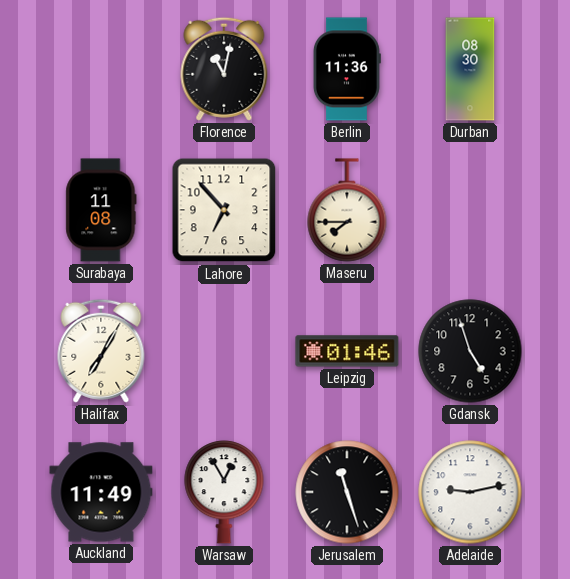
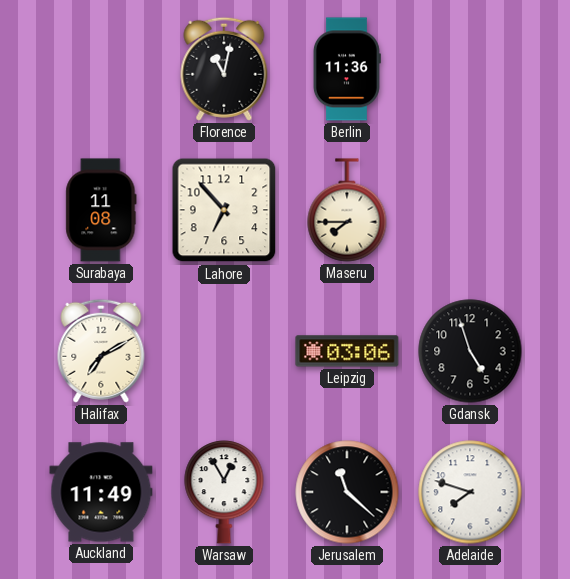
Durban: 08:30 -> none
Halifax: 7:05 -> 7:10
Leipzig: 01:46 -> 03:06
Jerusalem: 11:27 -> 11:22
Adelaide: 9:13 -> 7:48
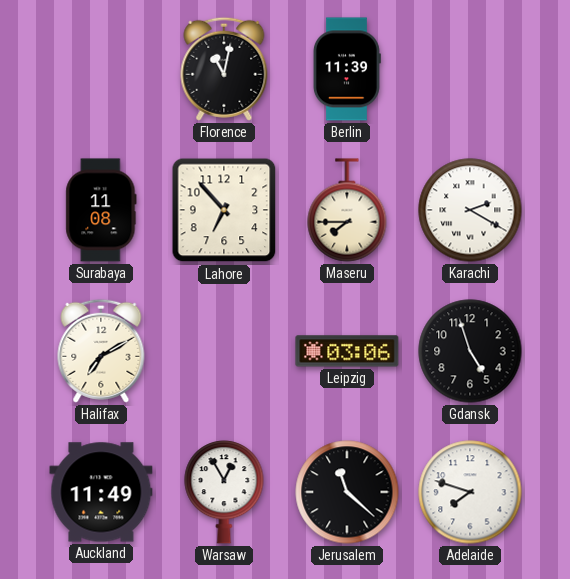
Berlin: 11:36 -> 11:39
Karachi: none -> 2:20
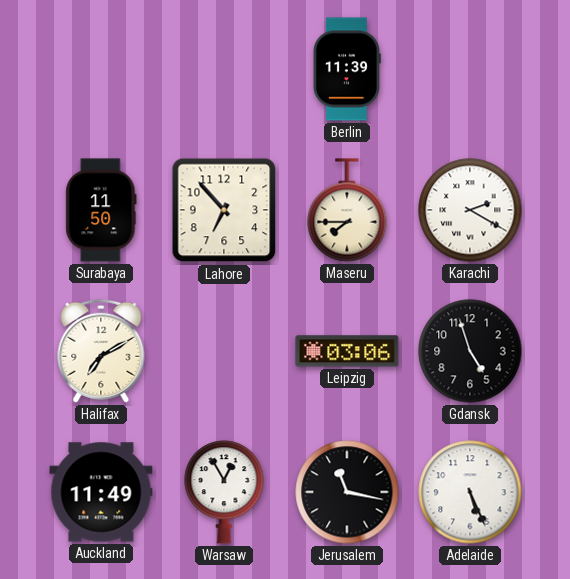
Florence: 11:02 -> none
Surabaya: 11:08 -> 11:50
Jerusalem: 11:22 -> 11:17
Adelaide: 7:48 -> 5:26
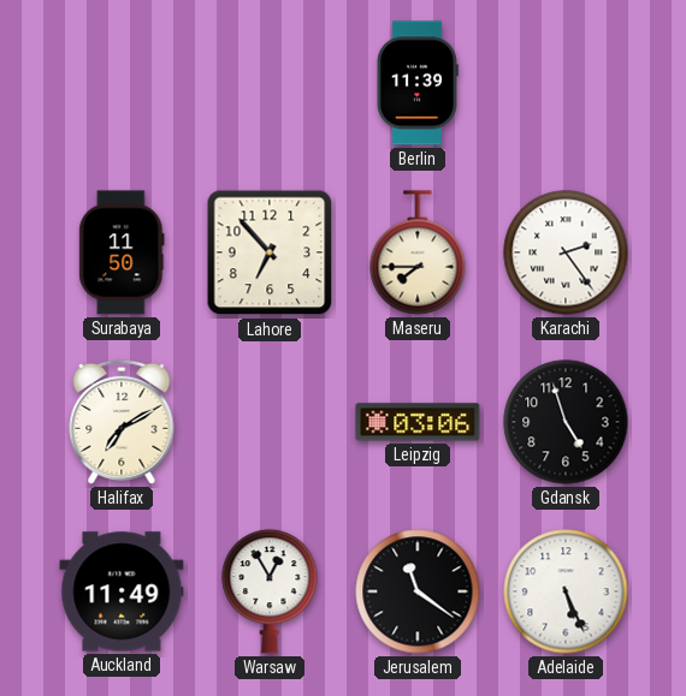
Karachi: 2:20 -> 2:24
Jerusalem: 11:17 -> 11:21
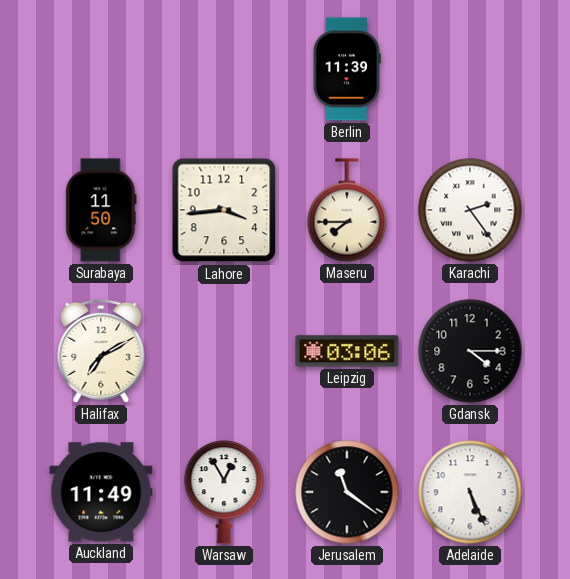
Lahore: 6:53 -> 3:44
Gdansk: 4:57 -> 4:15
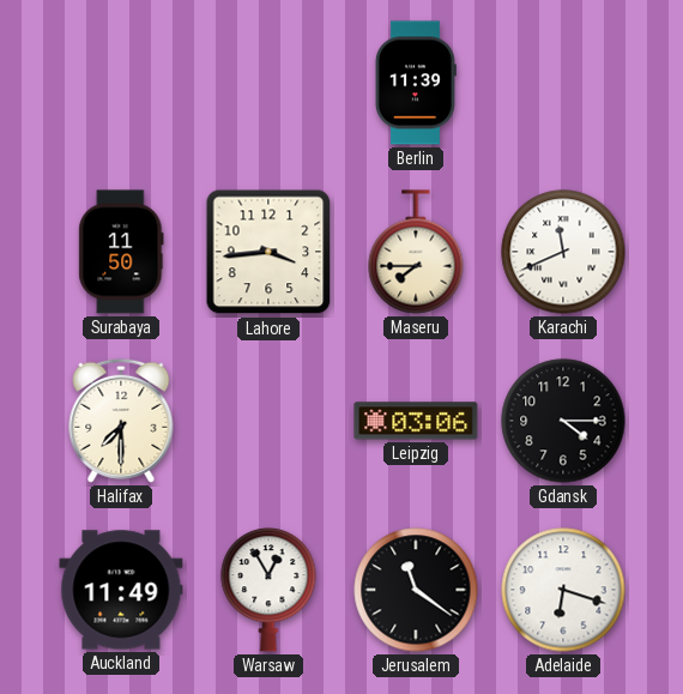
Karachi: 2:24 -> 11:41
Halifax: 7:10 -> 7:30
Adelaide: 5:26 -> 6:18
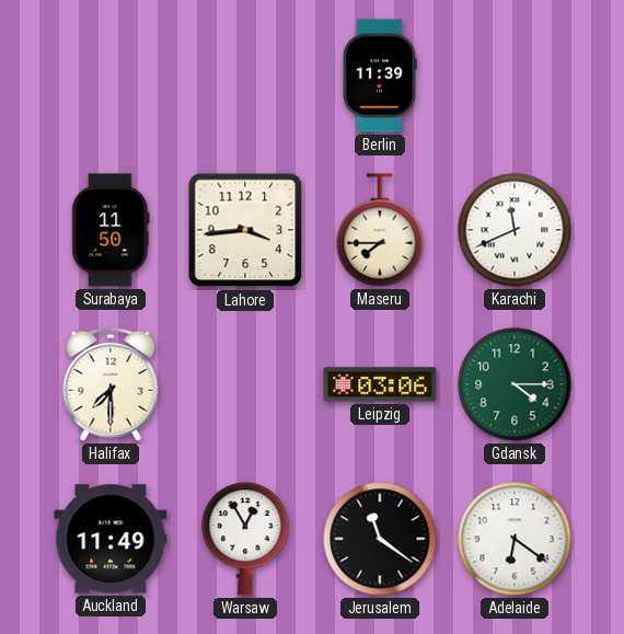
Gdansk dial: black -> green
Adelaide: 6:18 -> 6:21
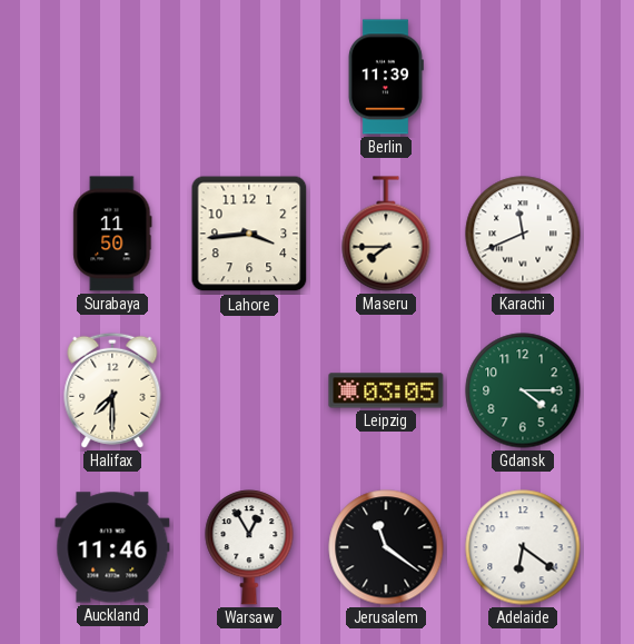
Leipzig: 03:06 -> 03:05
Auckland: 11:49 -> 11:46
